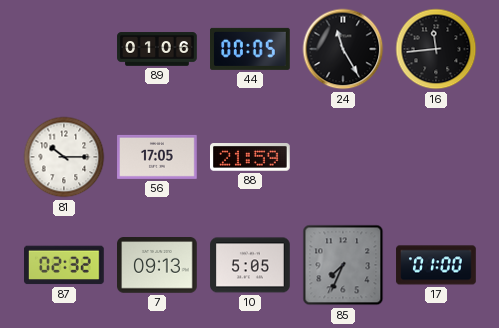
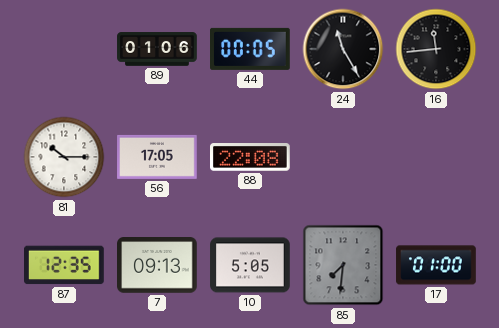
88: 21:59 -> 22:08
87: 02:32 -> 12:35
85: 7:34 -> 7:31
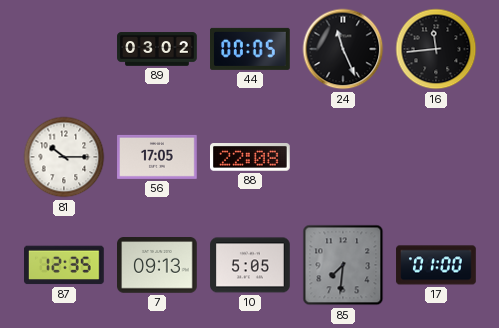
89: 01:06 -> 03:02
24: 11:25 -> 11:26
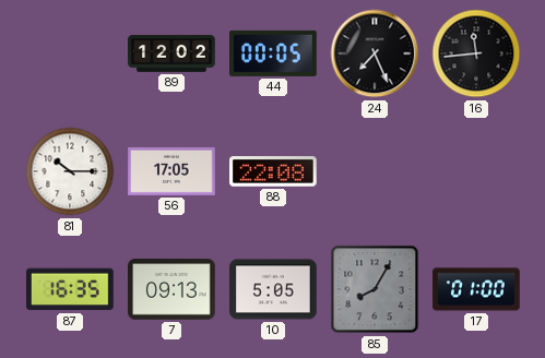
89: 03:02 -> 12:02
24: 11:26 -> 7:26
87: 12:35 -> 16:35
85: 7:31 -> 8:05
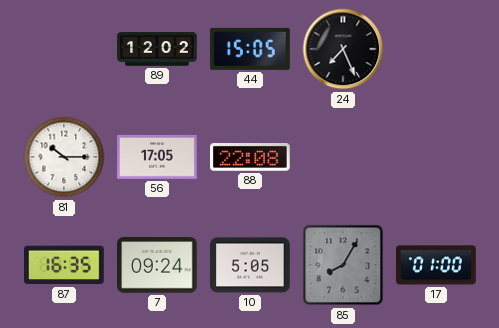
44: 00:05 -> 15:05
16: 11:44 -> none
7: 09:13 -> 09:24
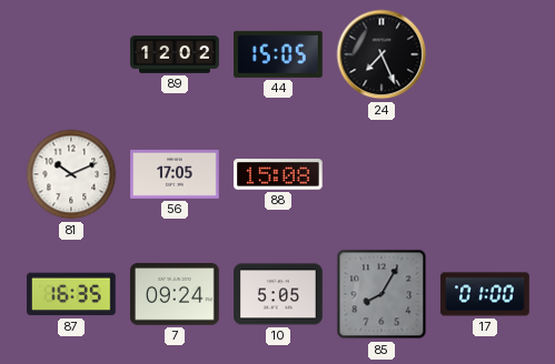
81: 10:15 -> 10:11
88: 22:08 -> 15:08
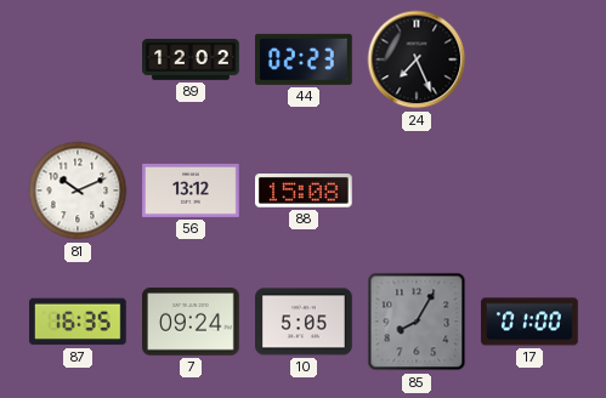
44: 15:05 -> 02:23
56: 17:05 -> 13:12
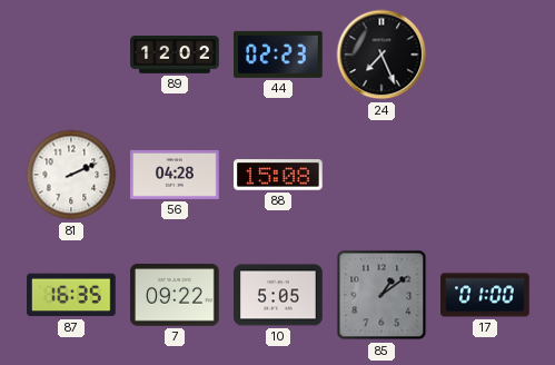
81: 10:11 -> 2:11
56: 13:12 -> 04:28
7: 09:24 -> 09:22
85: 8:05 -> 1:09
